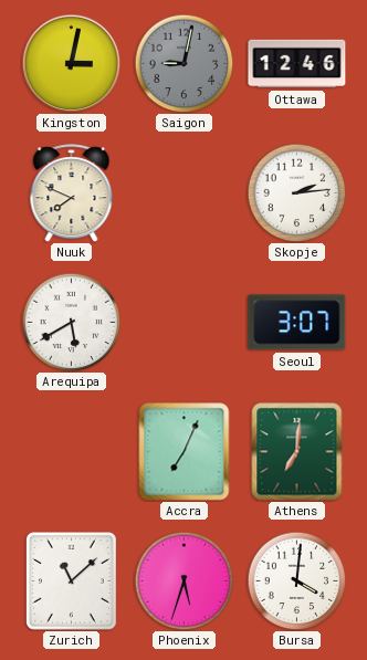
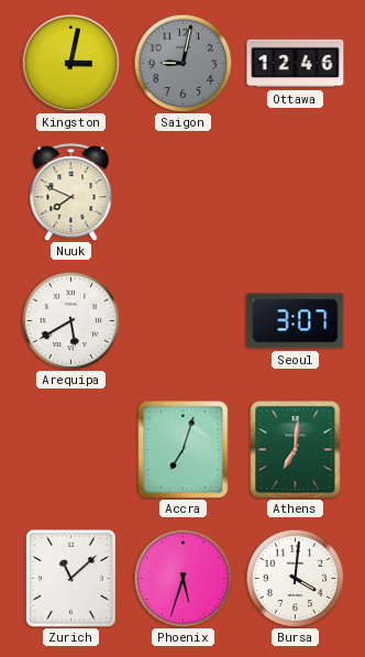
Skopje: 2:14 -> none
Accra: 7:04 -> 7:03
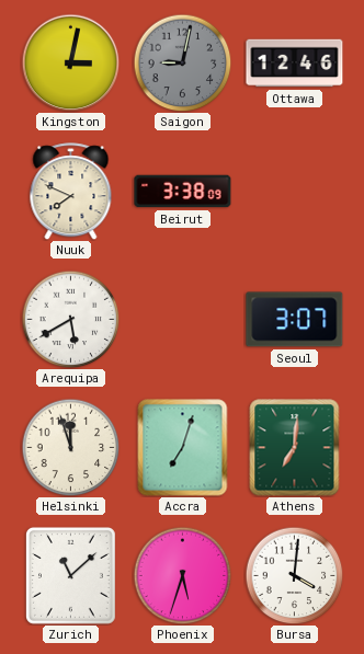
Beirut: none -> 3:38
Helsinki: none -> 11:57
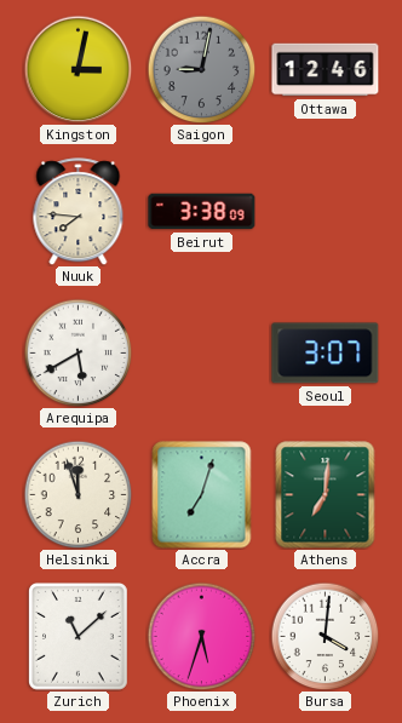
Nuuk: 7:49 -> 7:46
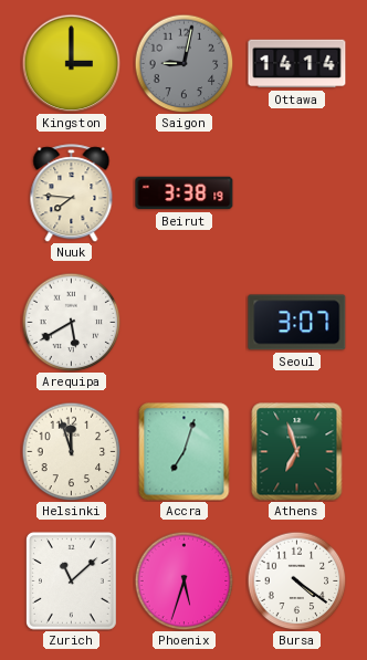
Kingston: 3:02 -> 3:00
Ottawa: 12:46 -> 14:14
Beirut: 3:38:09 -> 3:38:19
Athens: 7:01 -> 6:57
Bursa: 4:01 -> 4:21
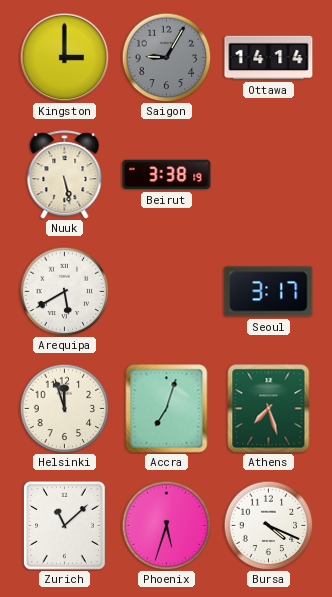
Saigon: 9:02 -> 9:05
Nuuk: 7:46 -> 5:28
Seoul: 3:07 -> 3:17
Athens: 6:57 -> 7:27
Bursa: 4:21 -> 4:19
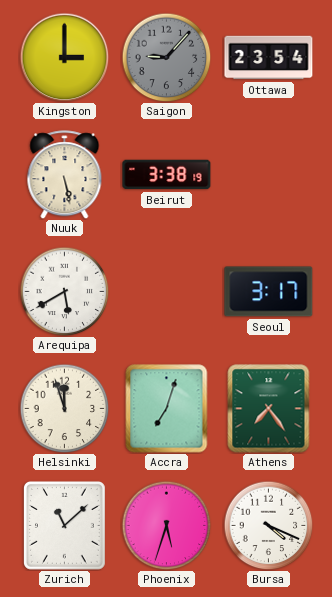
Saigon: 9:05 -> 9:07
Ottawa: 14:14 -> 23:54
Athens: 7:27 -> 7:24
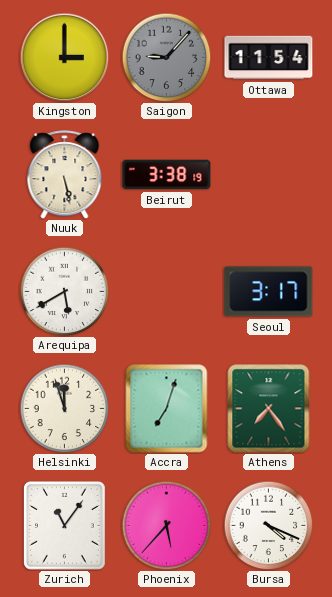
Ottawa: 23:54 -> 11:54
Zurich: 11:08 -> 11:06
Phoenix: 5:33 -> 5:37
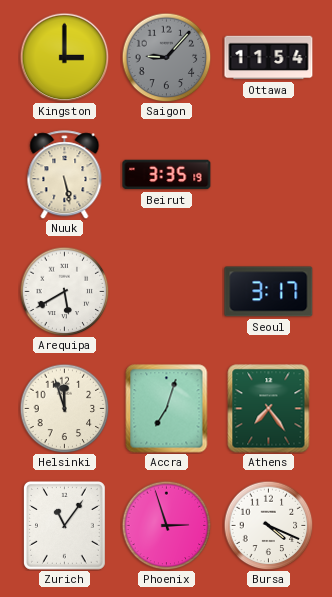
Beirut: 3:38 -> 3:35
Phoenix: 5:37 -> 2:57
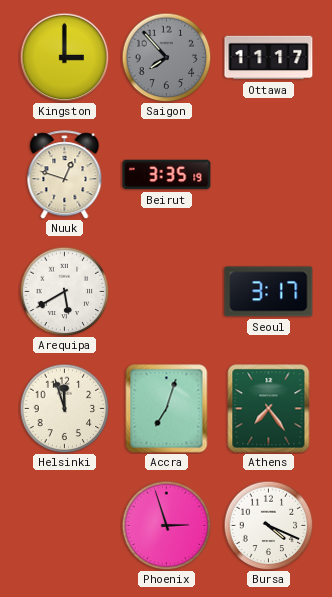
Saigon: 9:07 -> 7:53
Ottawa: 11:54 -> 11:17
Nuuk: 5:28 -> 12:48
Zurich: 11:06 -> none
